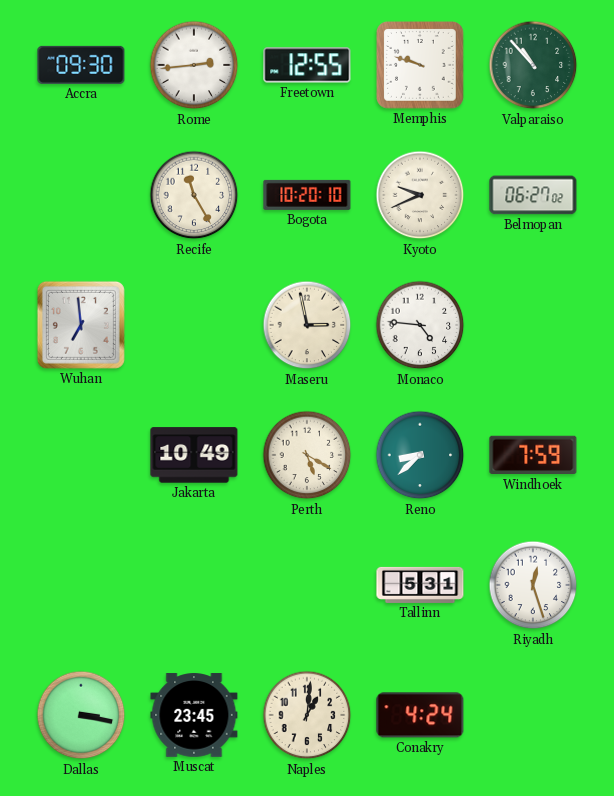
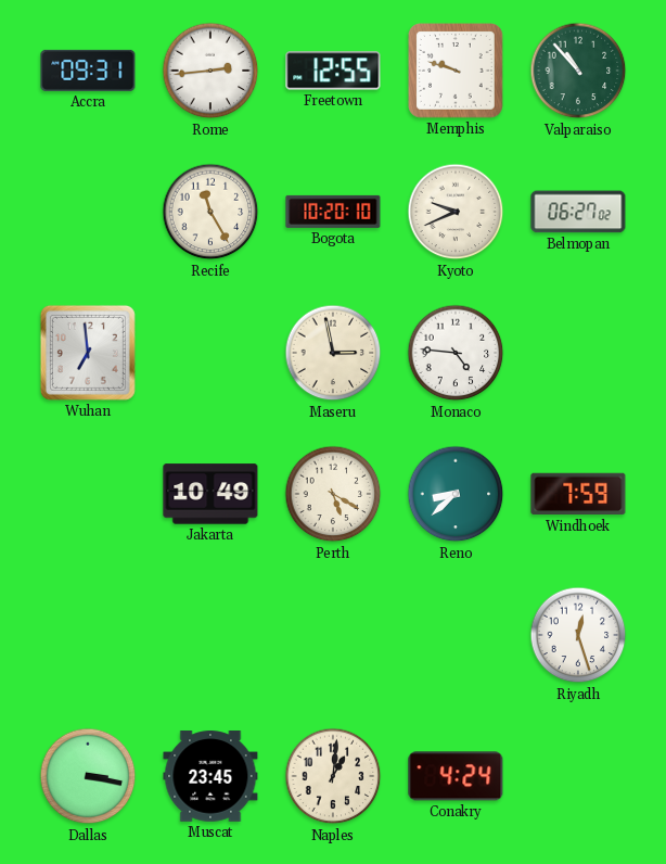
Accra: 09:30 -> 09:31
Tallinn: 5:31 -> none
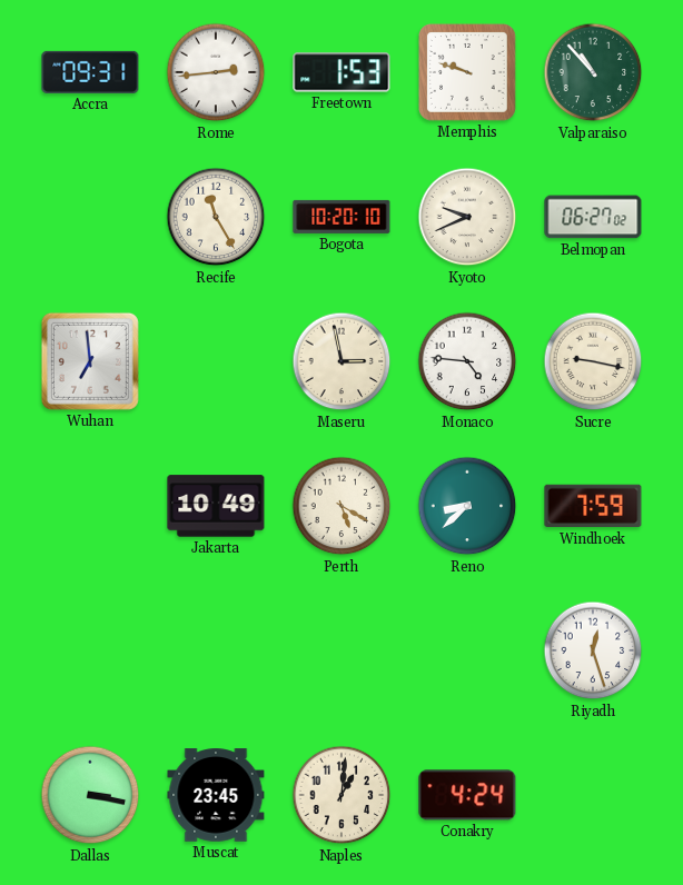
Freetown: 12:55 -> 1:53
Sucre: none -> 9:17
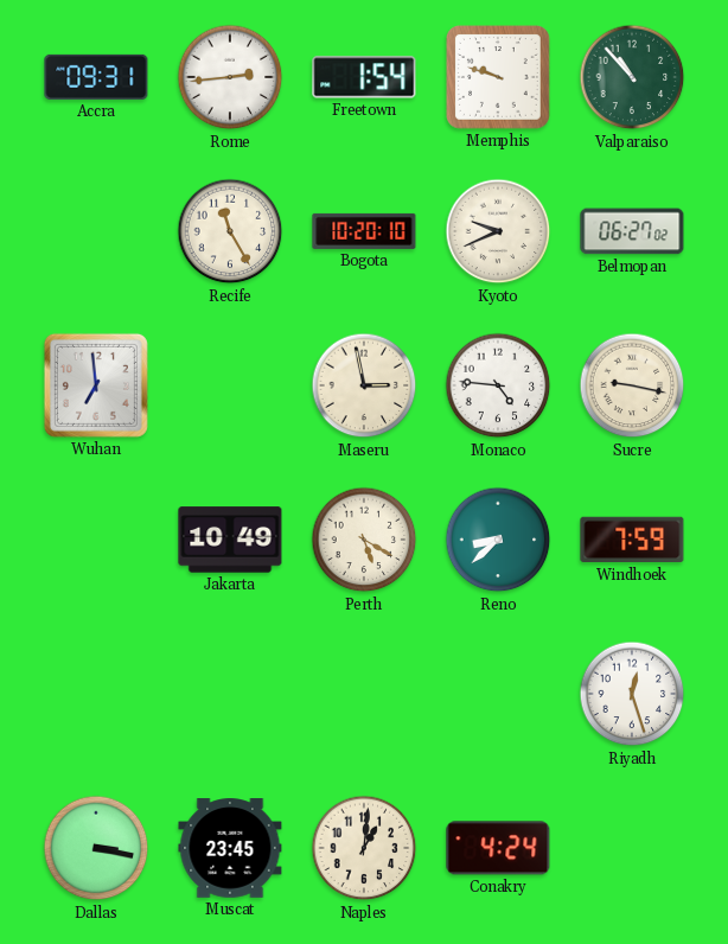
Freetown: 1:53 -> 1:54
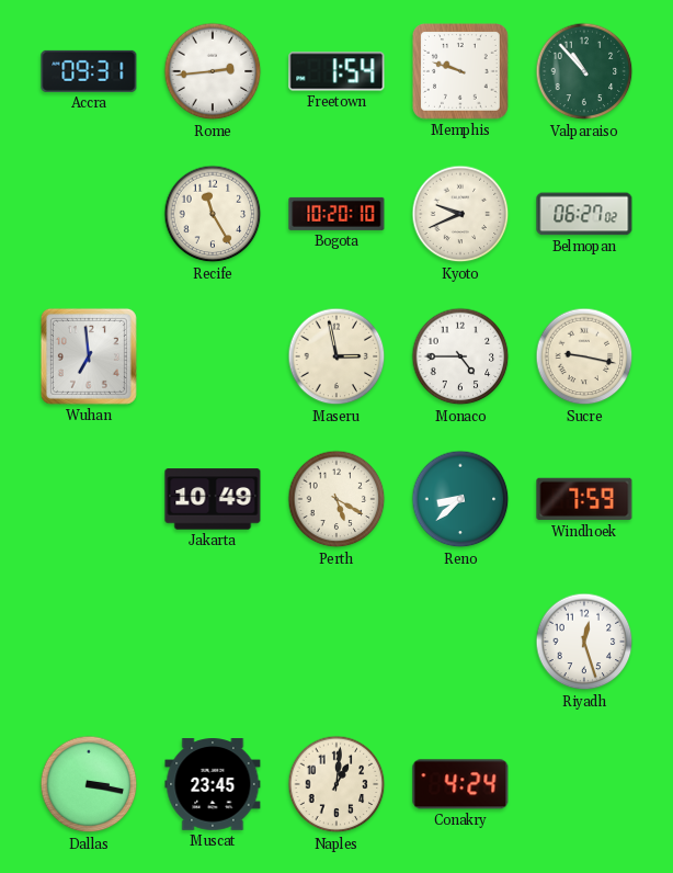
Monaco: 4:46 -> 4:45
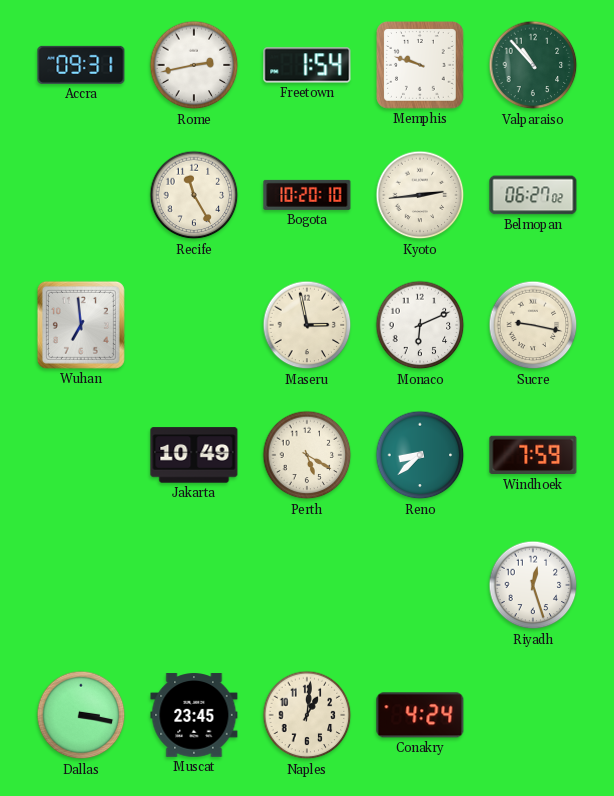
Rome: 2:44 -> 2:43
Kyoto: 9:41 -> 2:44
Monaco: 4:45 -> 6:11
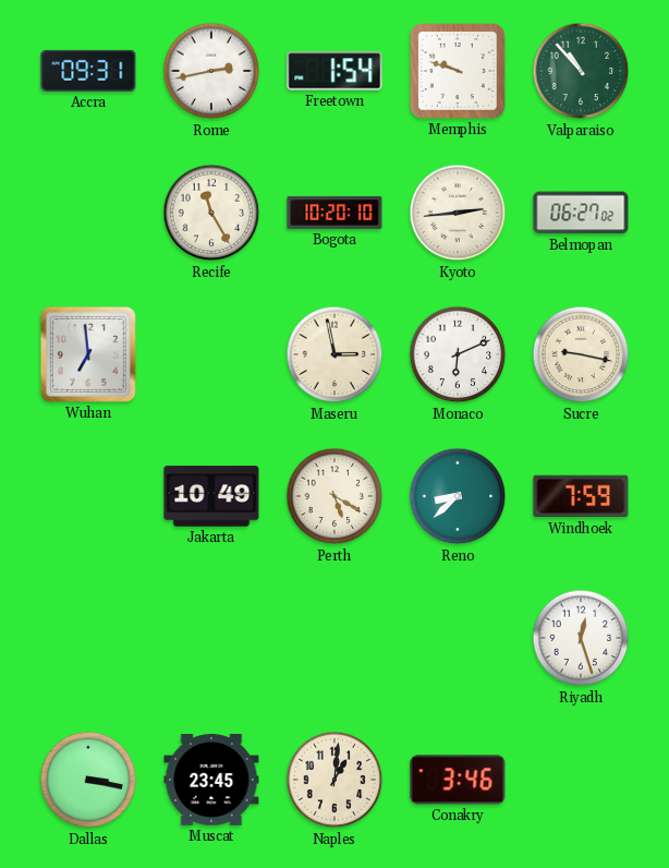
Conakry: 4:24 -> 3:46
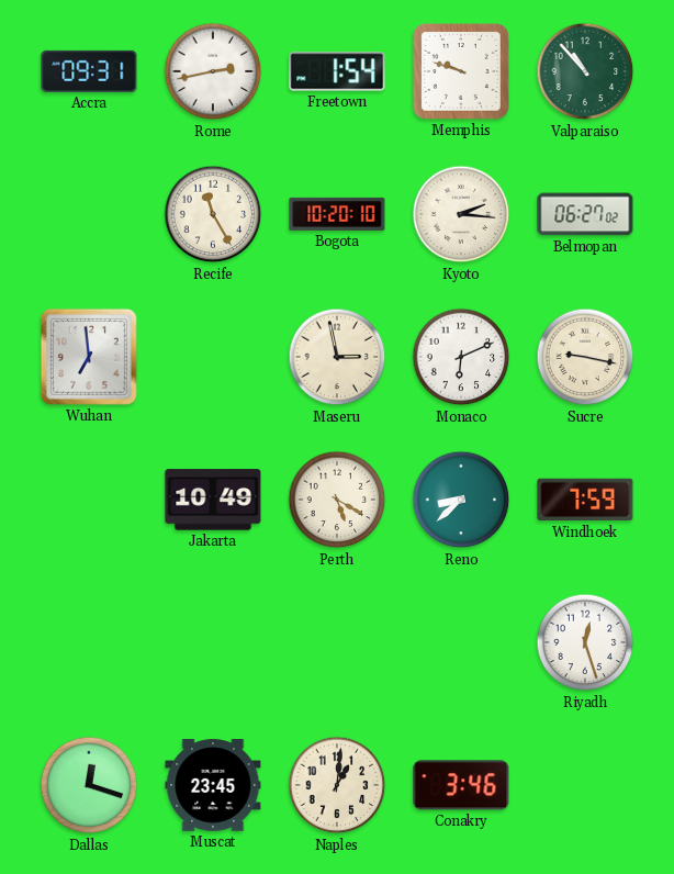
Kyoto: 2:44 -> 2:16
Dallas: 3:17 -> 12:18
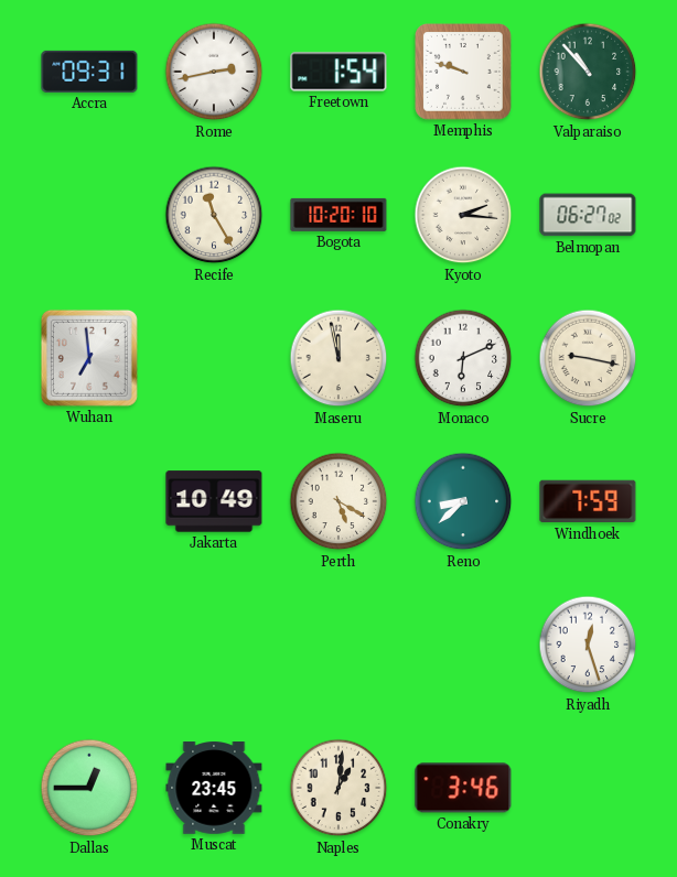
Maseru: 2:58 -> 11:58
Dallas: 12:18 -> 12:45
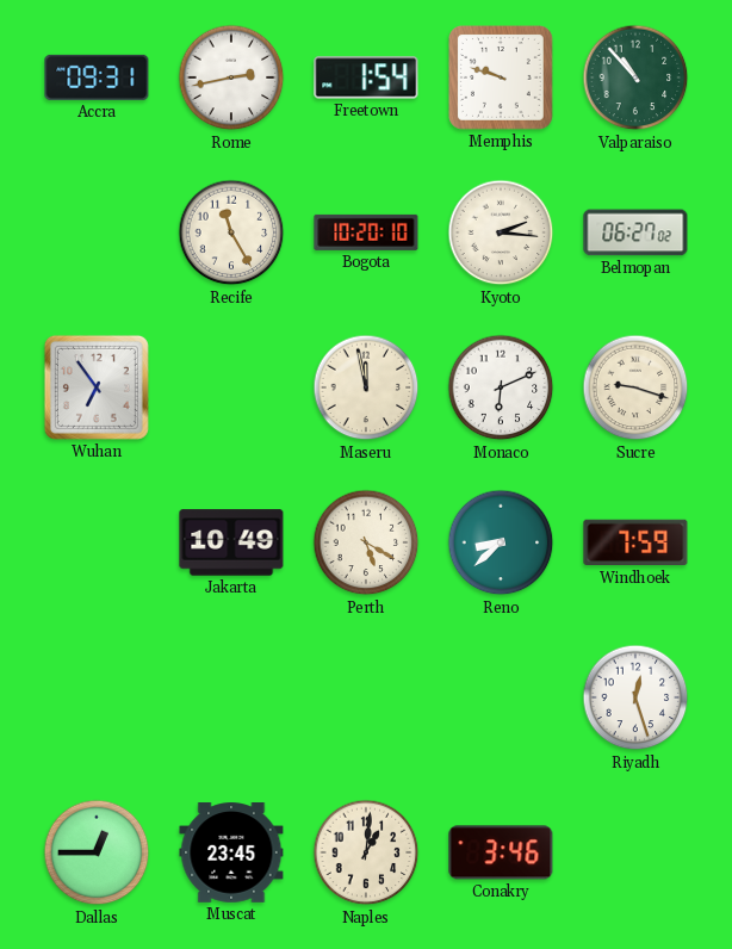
Wuhan: 6:59 -> 6:54
Sucre: 9:17 -> 9:18
